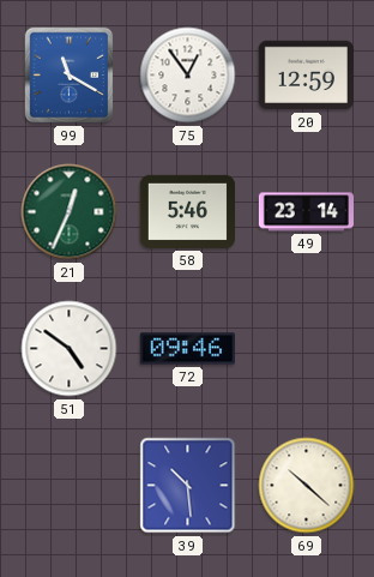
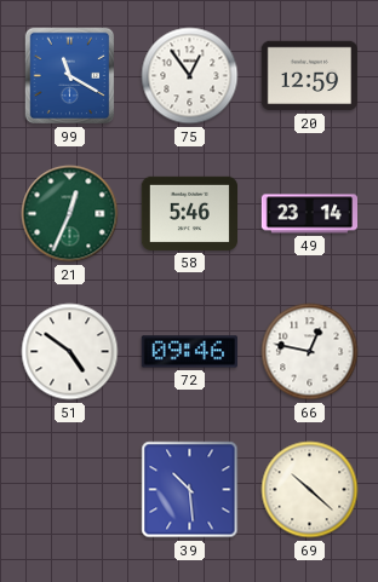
66: none -> 12:47
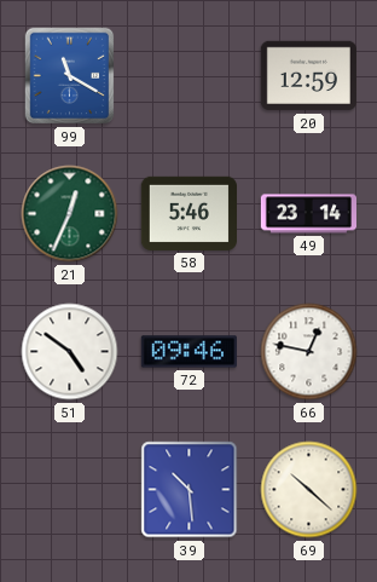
75: 12:54 -> none
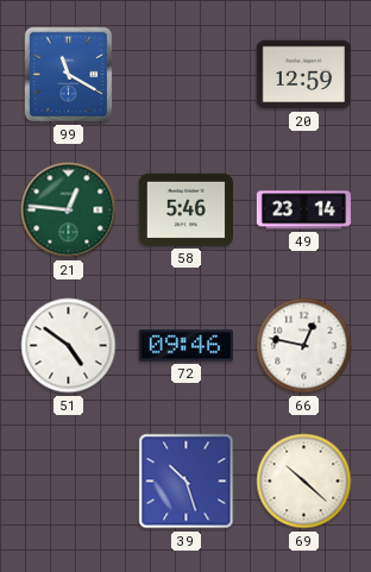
21: 12:34 -> 12:46
39: 10:29 -> 10:27
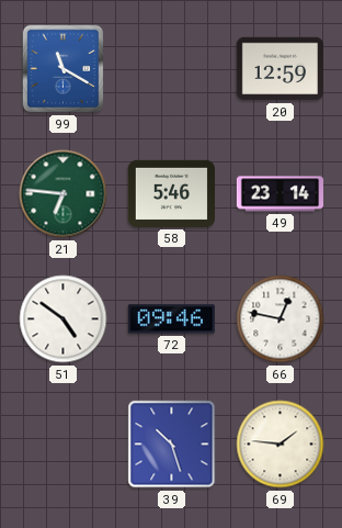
21: 12:46 -> 6:46
69: 10:22 -> 1:46
